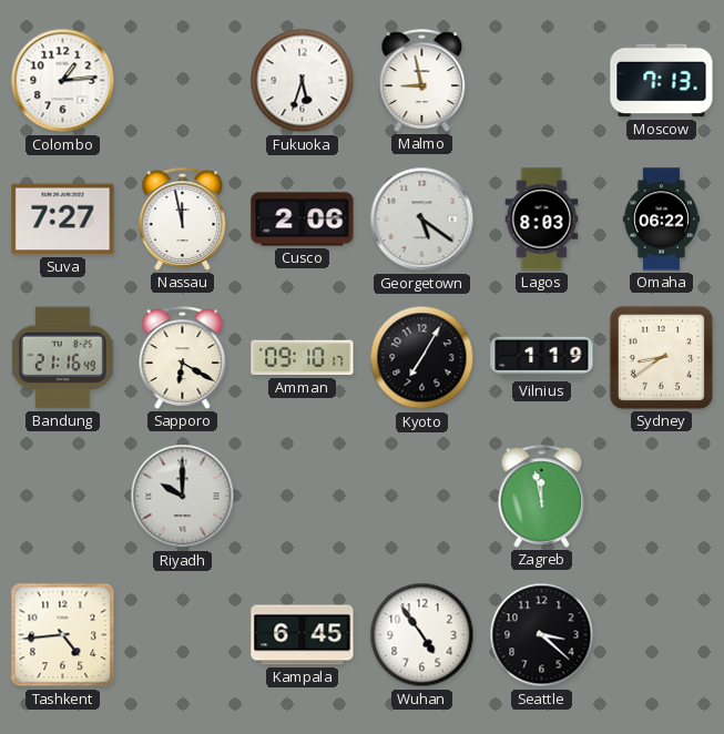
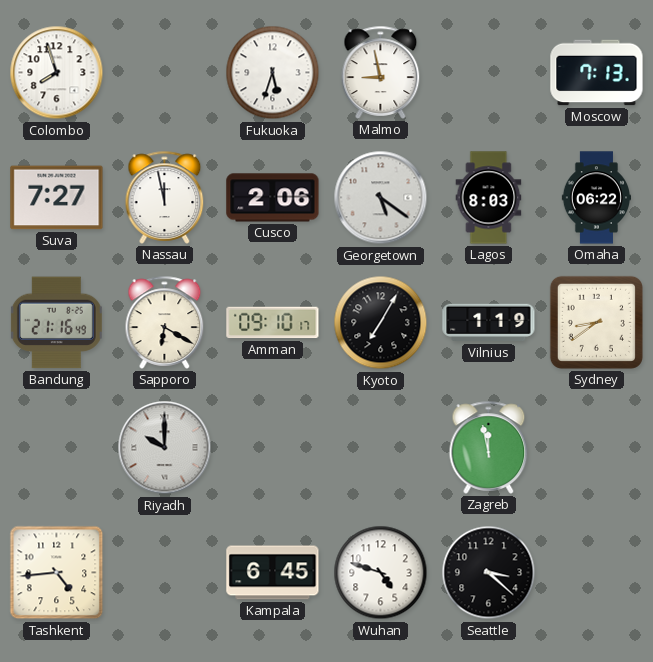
Colombo: 1:14 -> 7:57
Wuhan: 4:54 -> 4:48
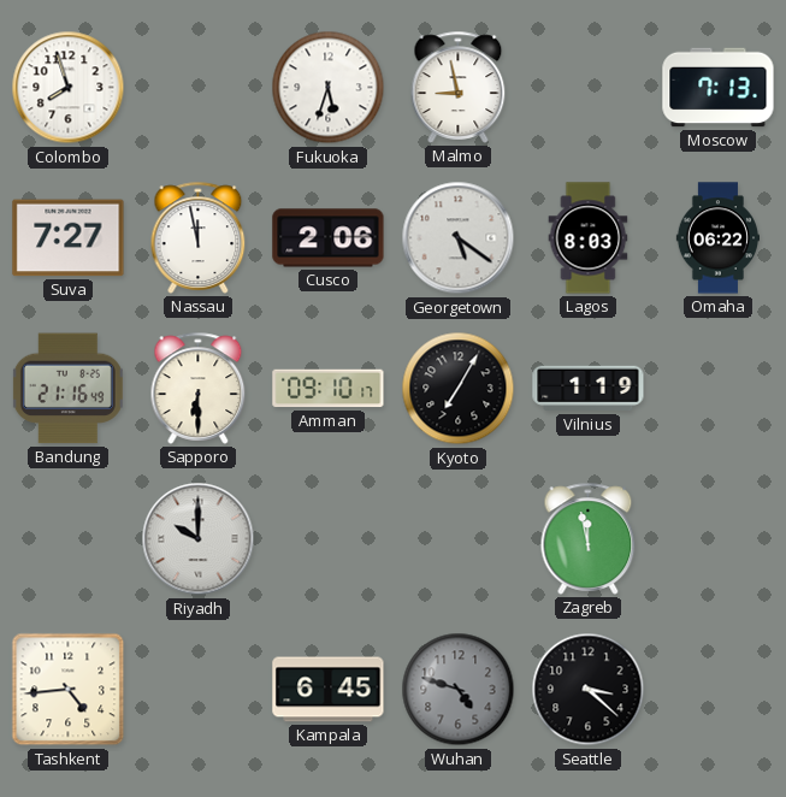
Sapporo: 6:20 -> 6:30
Sydney: 8:39 -> none
Wuhan dial: white -> grey
